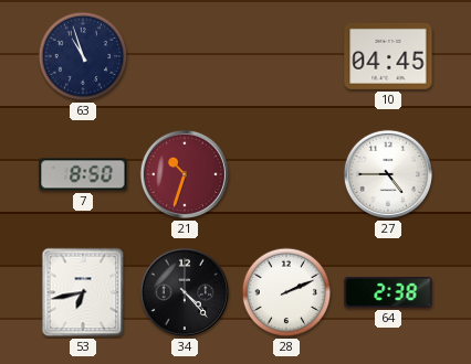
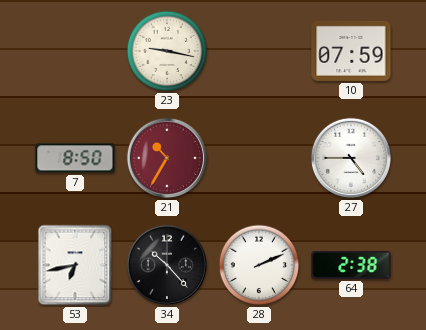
63: 10:57 -> none
23: none -> 9:17
10: 04:45 -> 07:59
21: 10:33 -> 10:35
34: 4:23 -> 10:23
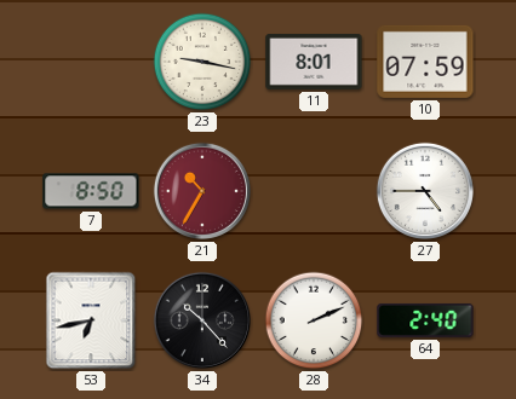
11: none -> 8:01
64: 2:38 -> 2:40
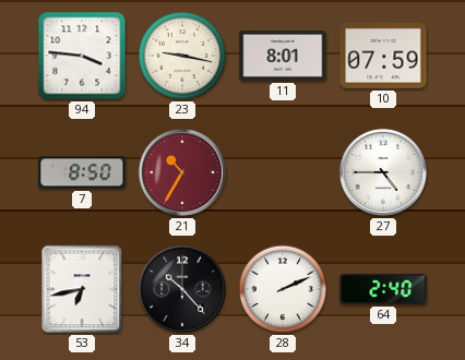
94: none -> 3:46
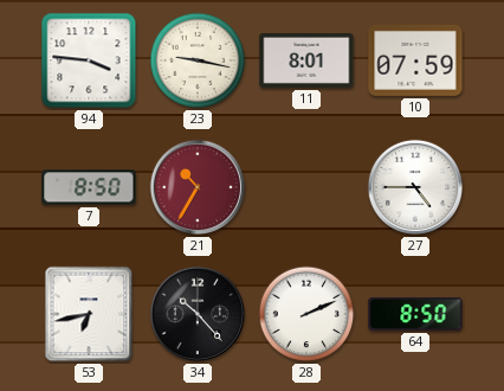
64: 2:40 -> 8:50
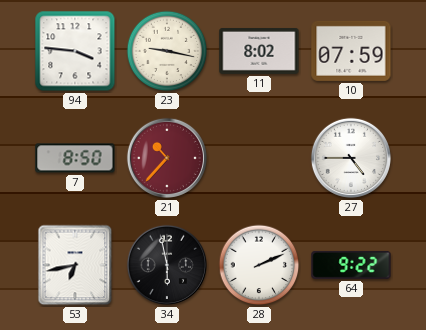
11: 8:01 -> 8:02
21: 10:35 -> 10:37
34: 10:23 -> 5:58
64: 8:50 -> 9:22
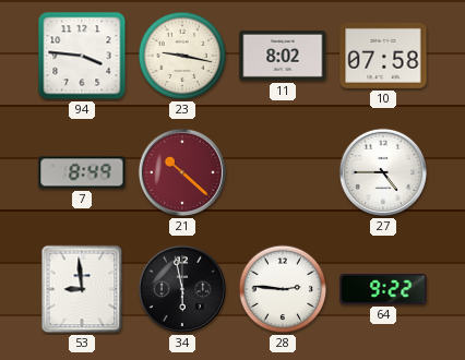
10: 07:59 -> 07:58
7: 8:50 -> 8:49
21: 10:37 -> 10:22
53: 6:43 -> 8:59
28: 2:11 -> 2:46
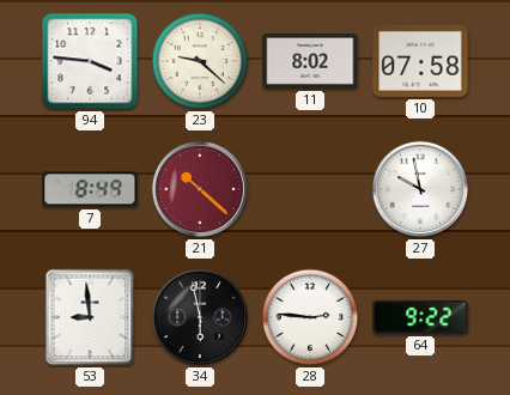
23: 9:17 -> 9:22
27: 4:45 -> 9:58
